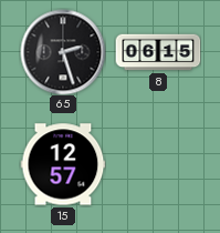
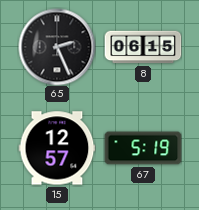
65: 2:27 -> 2:26
67: none -> 5:19
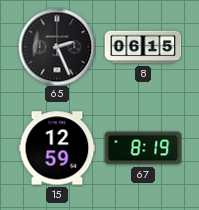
15: 12:57 -> 12:59
67: 5:19 -> 8:19
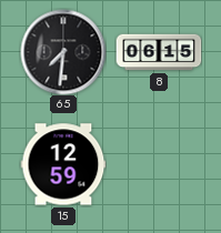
65: 2:26 -> 7:31
67: 8:19 -> none
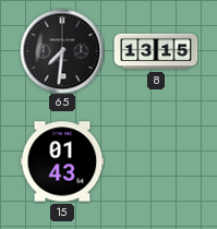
8: 06:15 -> 13:15
15: 12:59 -> 01:43
